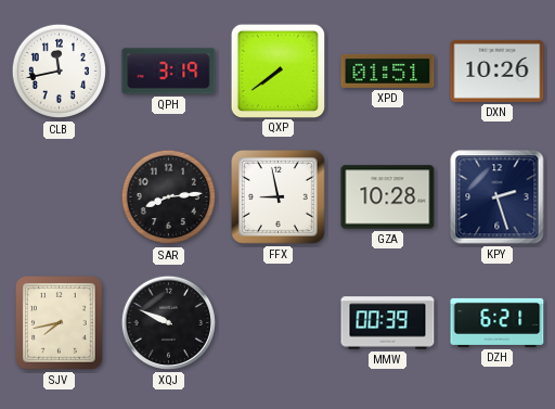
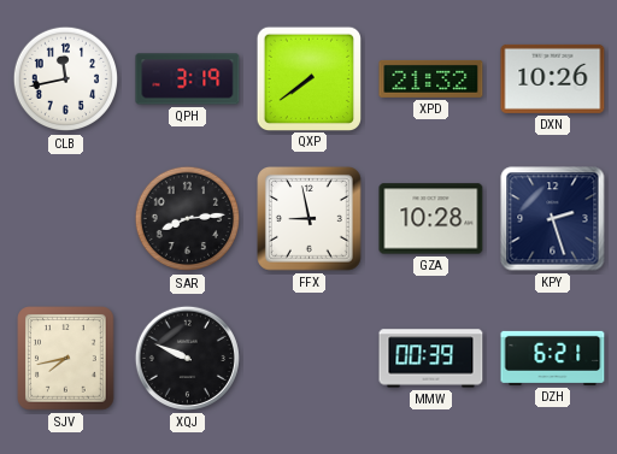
XPD: 01:51 -> 21:32
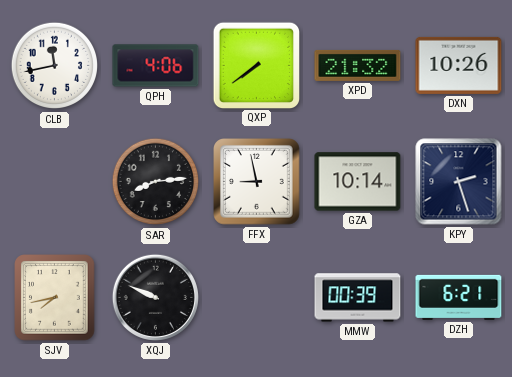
QPH: 3:19 -> 4:06
GZA: 10:28 -> 10:14
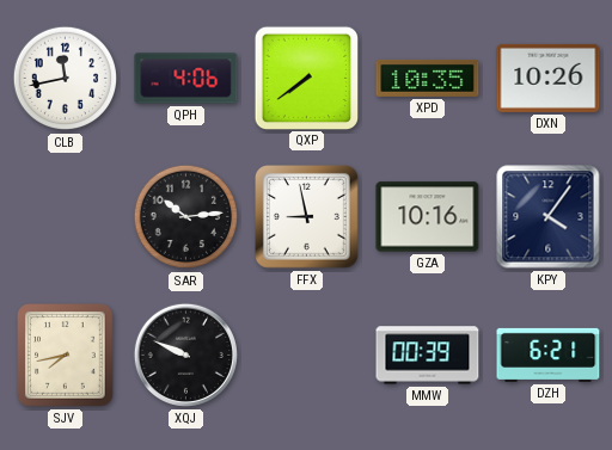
XPD: 21:32 -> 10:35
SAR: 8:14 -> 10:14
GZA: 10:14 -> 10:16
KPY: 2:27 -> 4:06
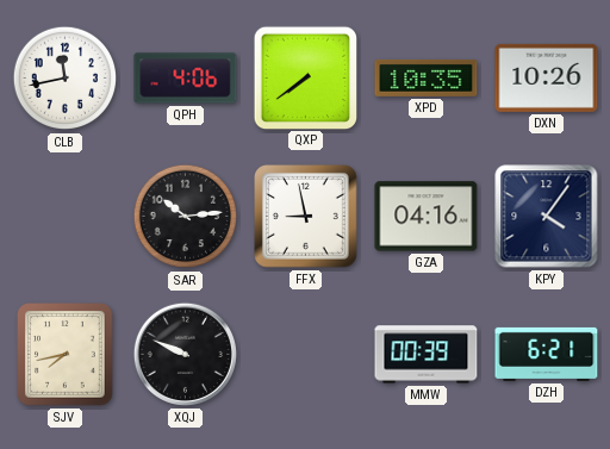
GZA: 10:16 -> 04:16
